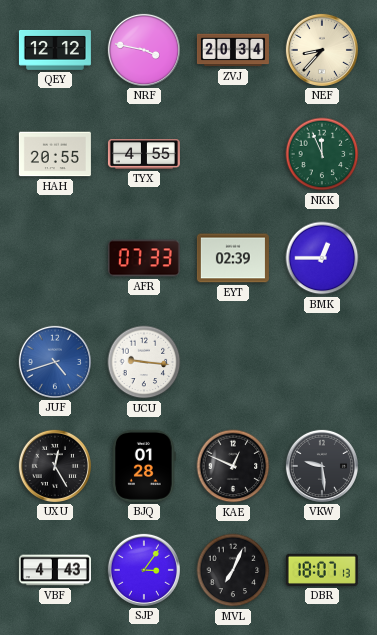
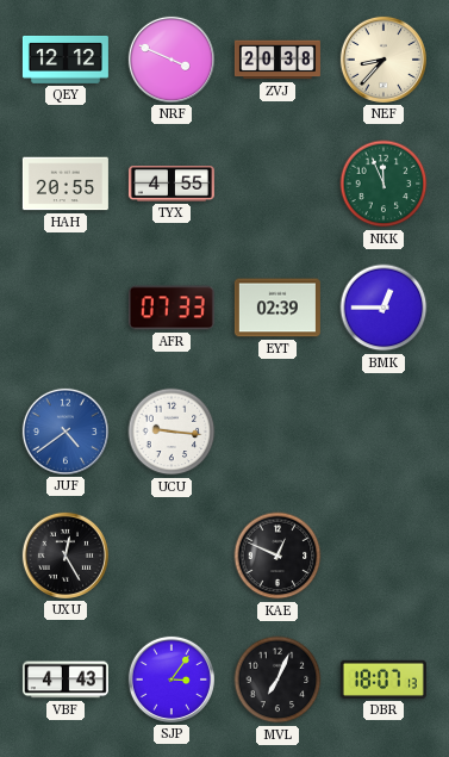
NRF: 3:47 -> 3:49
ZVJ: 20:34 -> 20:38
JUF: 4:42 -> 4:39
BJQ: 01:28 -> none
VKW: 9:29 -> none
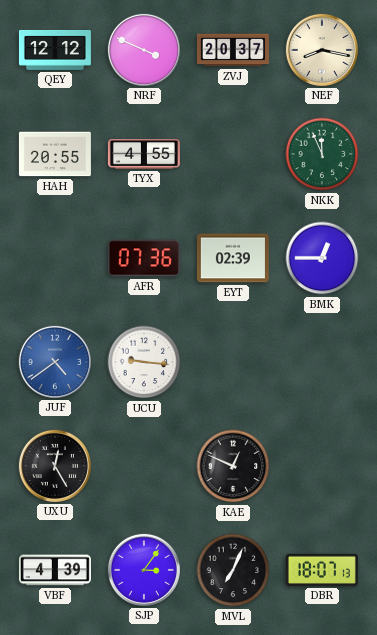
ZVJ: 20:38 -> 20:37
NEF: 8:37 -> 8:17
AFR: 07:33 -> 07:36
VBF: 4:43 -> 4:39
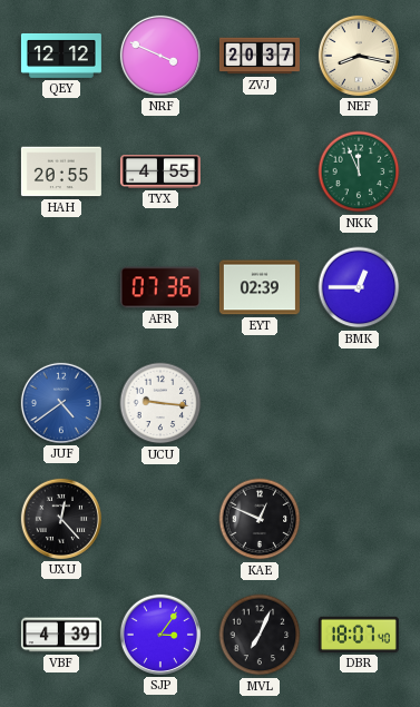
UXU: 12:25 -> 12:23
DBR: 18:07:13 -> 18:07:40
